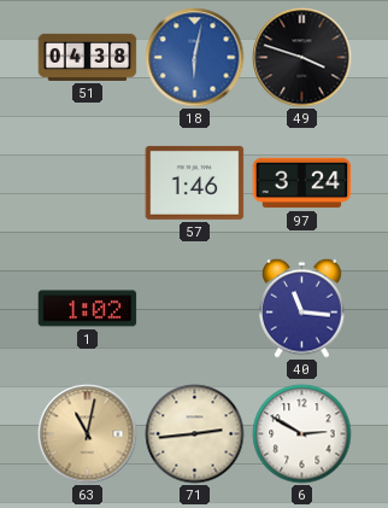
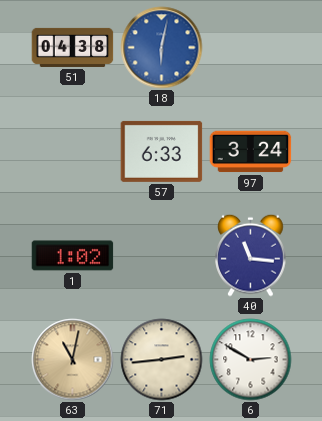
49: 3:48 -> none
57: 1:46 -> 6:33
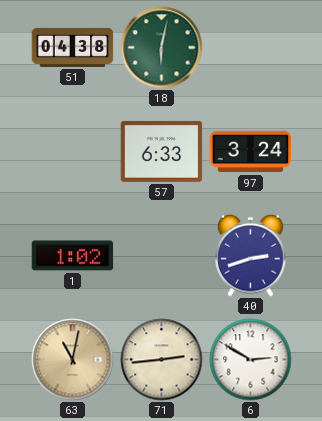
18 dial: blue -> green
40: 11:16 -> 2:42
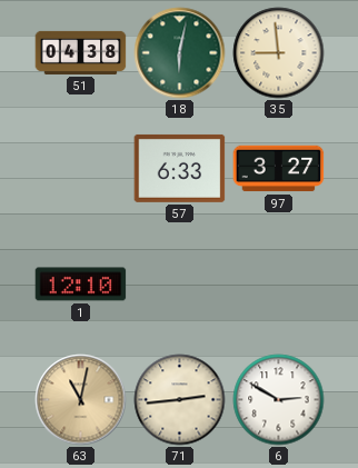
35: none -> 8:59
97: 3:24 -> 3:27
1: 1:02 -> 12:10
40: 2:42 -> none
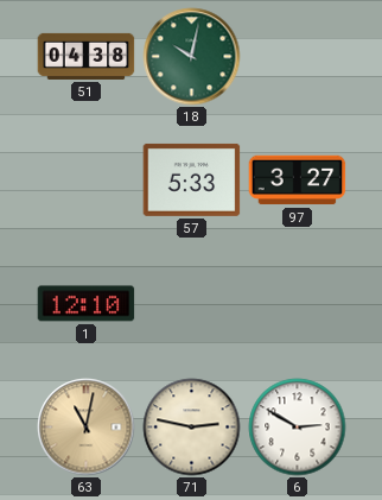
18: 6:02 -> 10:02
35: 8:59 -> none
57: 6:33 -> 5:33
71: 2:44 -> 2:47
